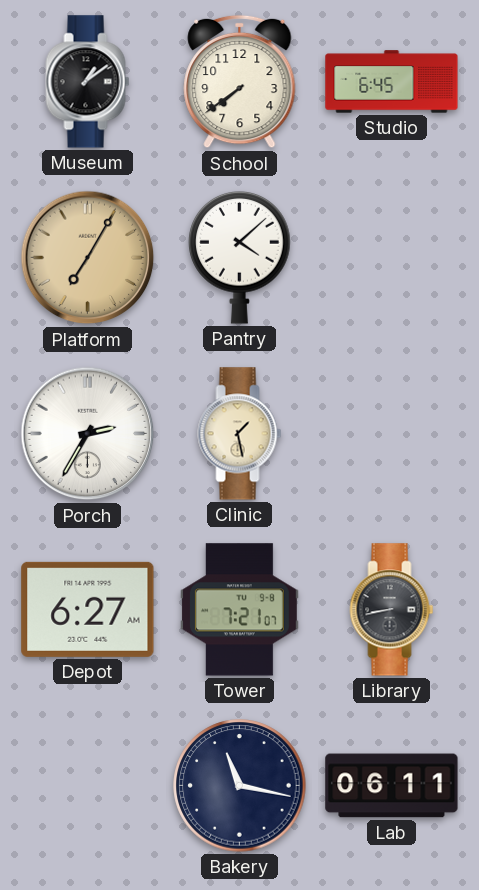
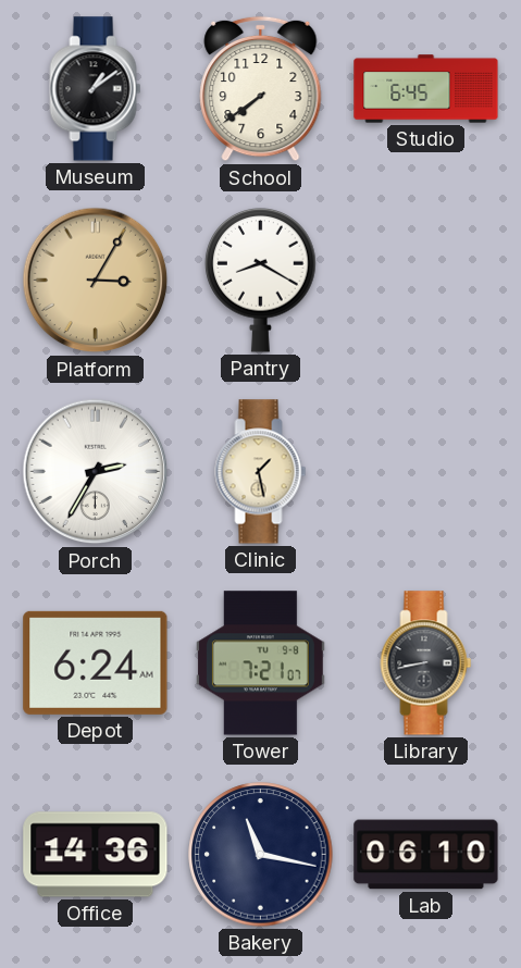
Platform: 7:05 -> 3:05
Pantry: 4:08 -> 8:20
Depot: 6:27 -> 6:24
Office: none -> 14:36
Lab: 06:11 -> 06:10
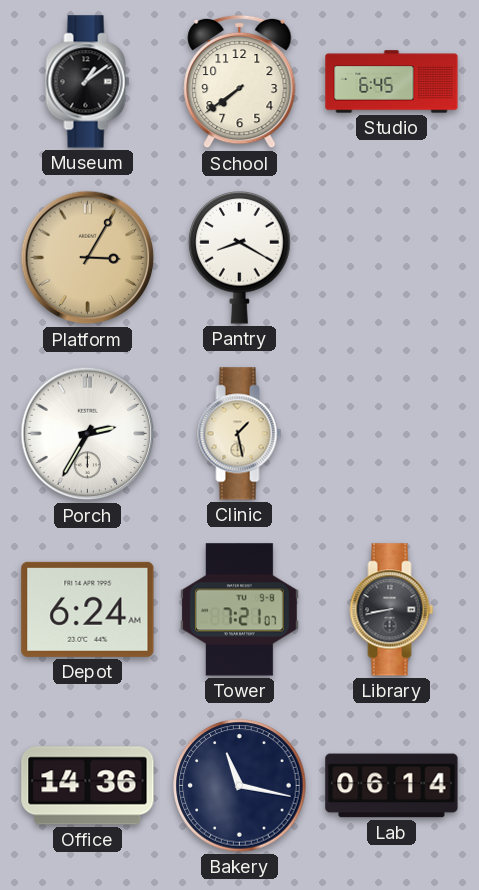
Lab: 06:10 -> 06:14
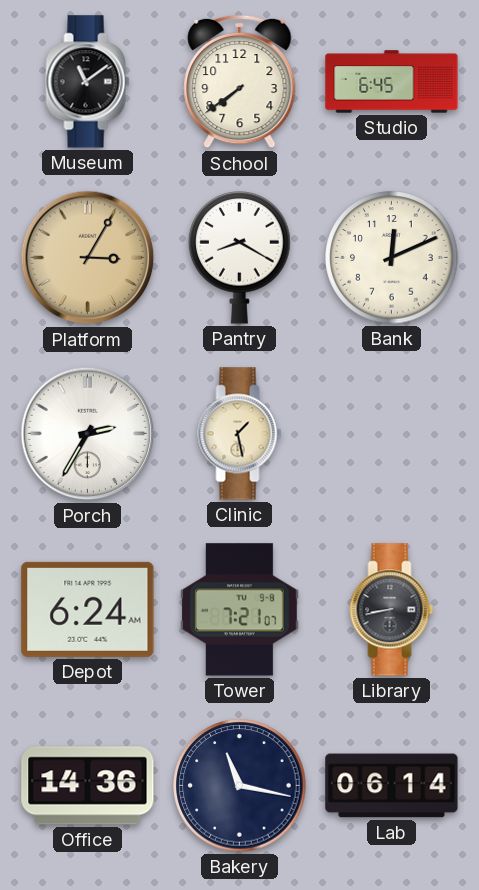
Museum: 1:09 -> 11:09
Bank: none -> 12:11
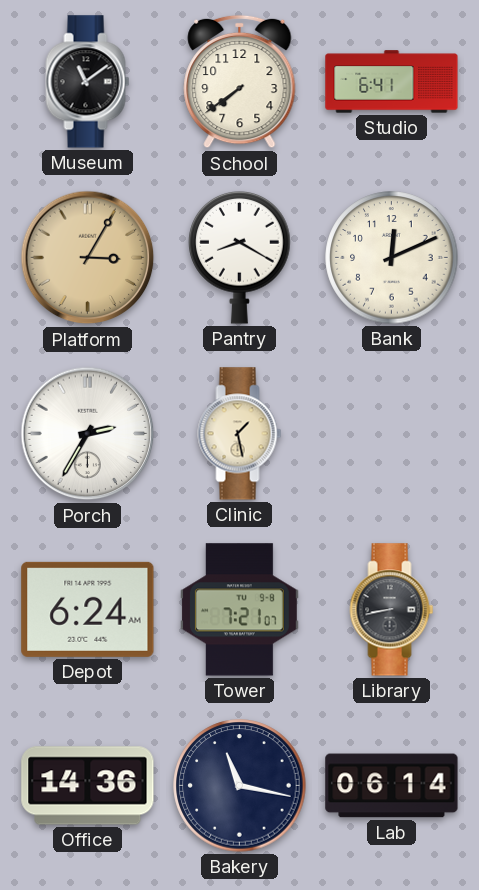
Studio: 6:45 -> 6:41
